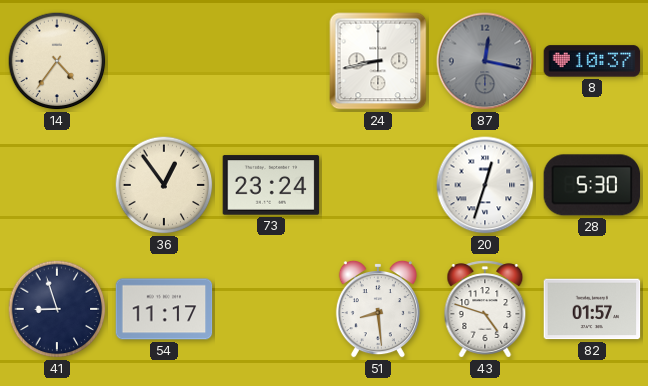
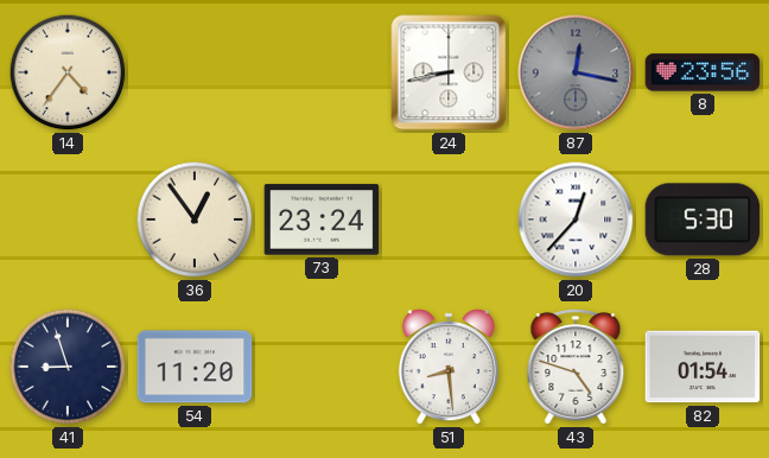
8: 10:37 -> 23:56
20: 12:33 -> 12:37
54: 11:17 -> 11:20
82: 01:57 -> 01:54
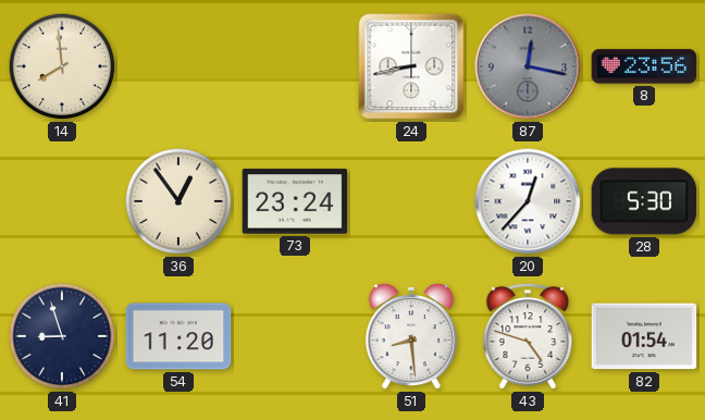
14: 4:36 -> 7:59
